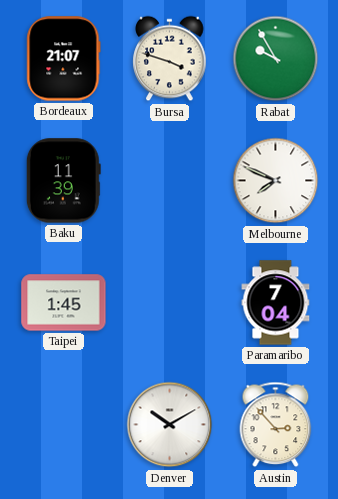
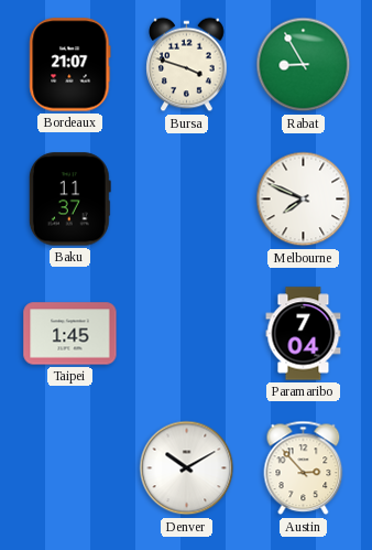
Rabat: 9:55 -> 8:55
Baku: 11:39 -> 11:37
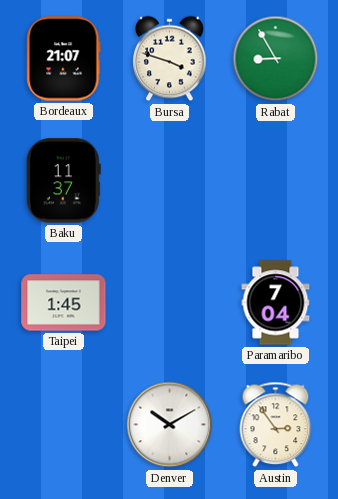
Melbourne: 7:49 -> none
Austin: 2:53 -> 2:54
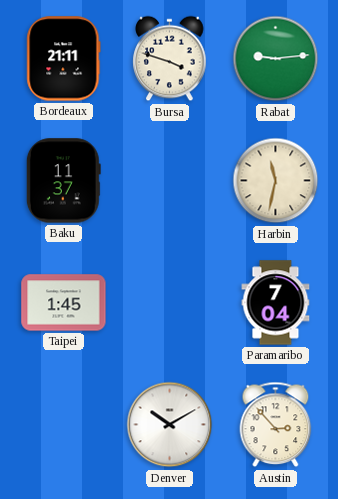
Bordeaux: 21:07 -> 21:11
Rabat: 8:55 -> 9:14
Harbin: none -> 11:32
Austin: 2:54 -> 2:53
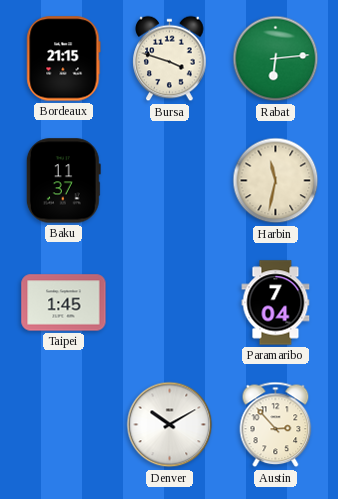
Bordeaux: 21:11 -> 21:15
Rabat: 9:14 -> 6:14
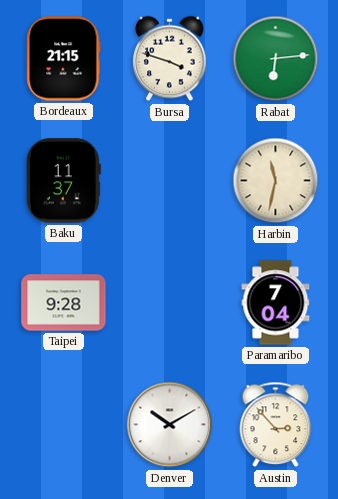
Taipei: 1:45 -> 9:28
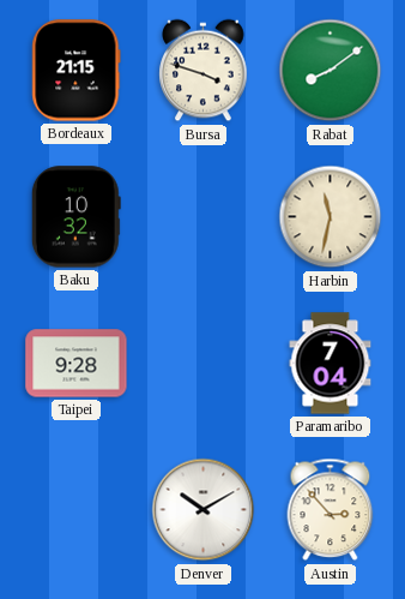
Rabat: 6:14 -> 8:09
Baku: 11:37 -> 10:32
